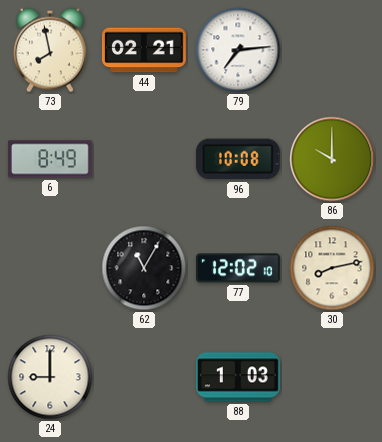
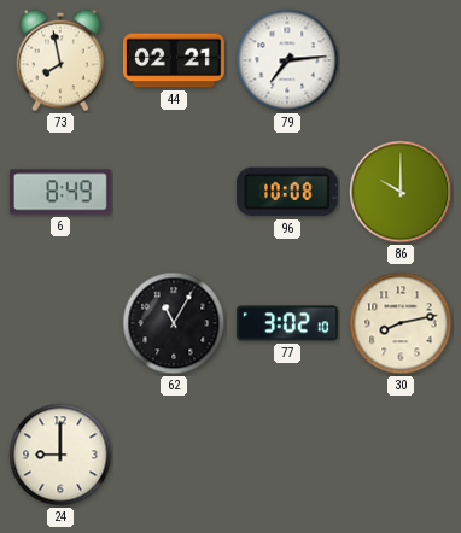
77: 12:02 -> 3:02
88: 1:03 -> none
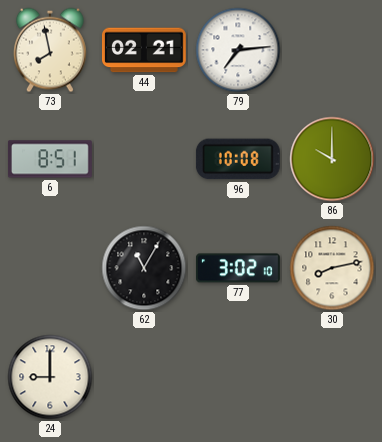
6: 8:49 -> 8:51
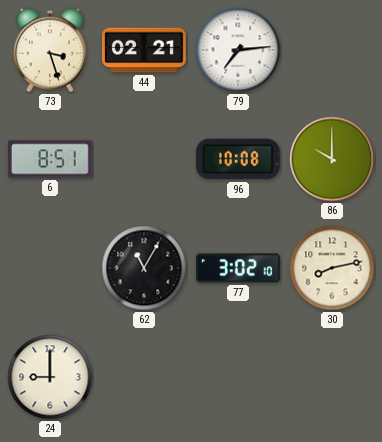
73: 7:58 -> 3:27
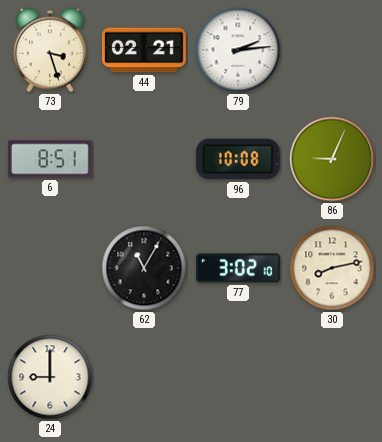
79: 7:14 -> 2:14
86: 10:00 -> 9:04
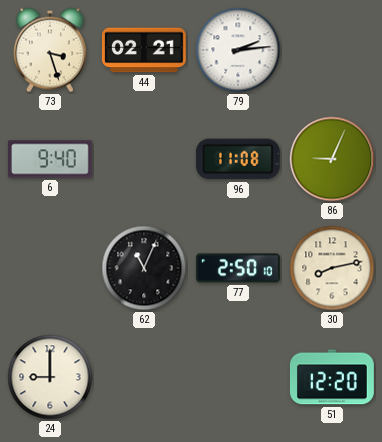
6: 8:51 -> 9:40
96: 10:08 -> 11:08
62: 11:05 -> 11:04
77: 3:02 -> 2:50
51: none -> 12:20
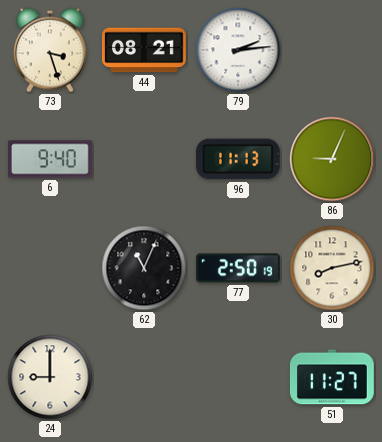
44: 02:21 -> 08:21
96: 11:08 -> 11:13
77: 2:50:10 -> 2:50:19
51: 12:20 -> 11:27
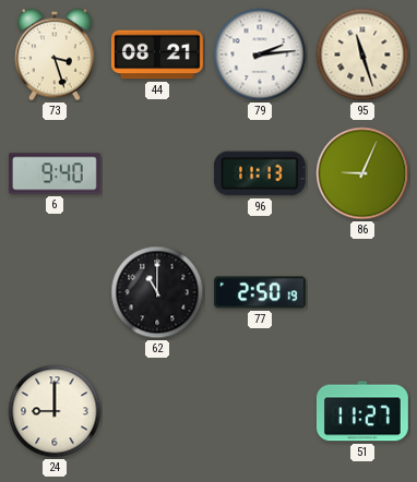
95: none -> 11:27
62: 11:04 -> 11:00
30: 8:13 -> none
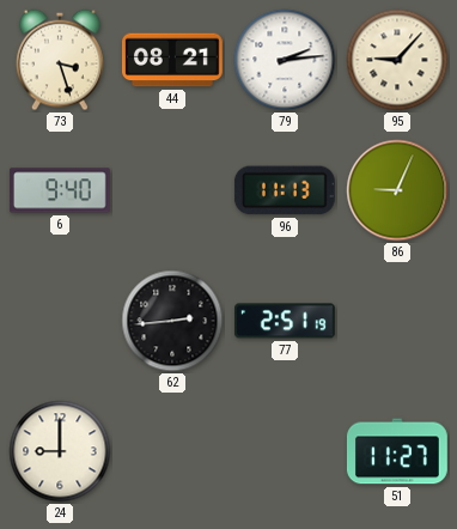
95: 11:27 -> 9:07
62: 11:00 -> 2:44
77: 2:50 -> 2:51
